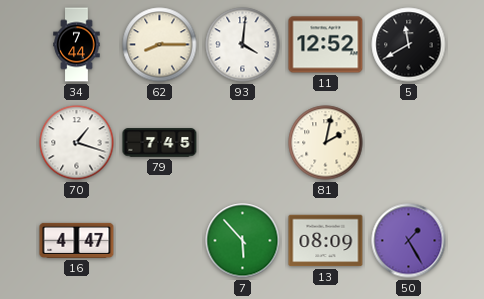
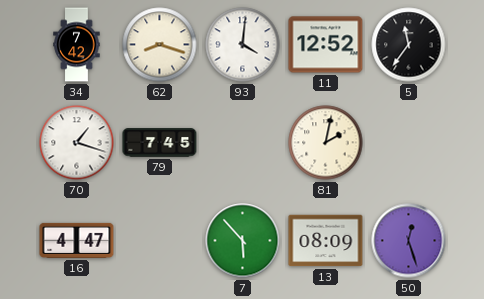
34: 7:44 -> 7:42
62: 8:15 -> 8:18
5: 11:40 -> 11:36
50: 1:25 -> 12:27
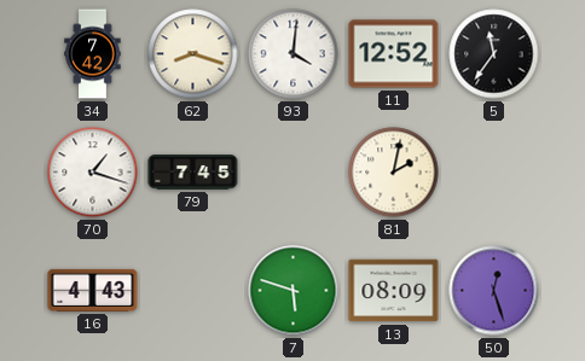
16: 4:47 -> 4:43
7: 5:53 -> 5:48
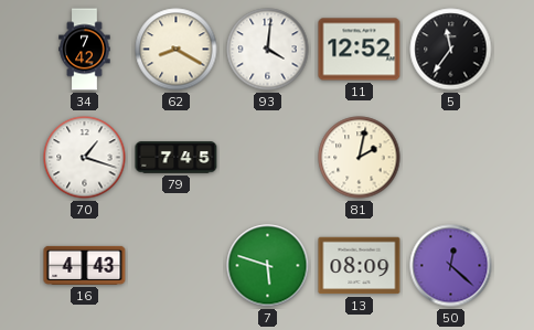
62: 8:18 -> 8:20
50: 12:27 -> 12:22
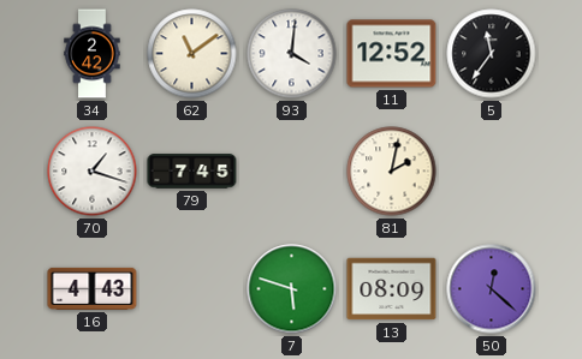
34: 7:42 -> 2:42
62: 8:20 -> 11:09
